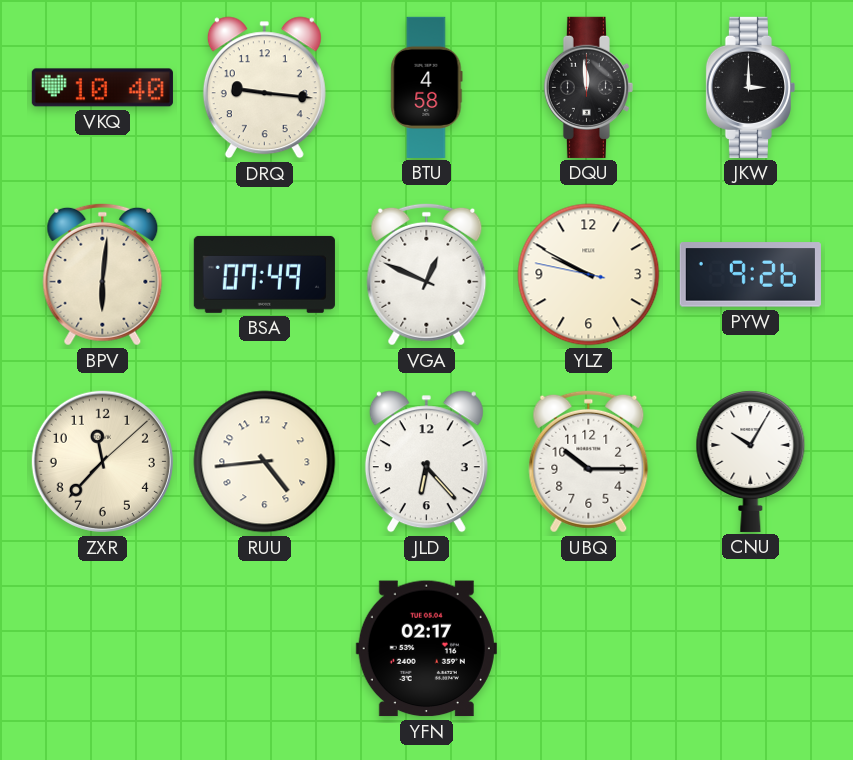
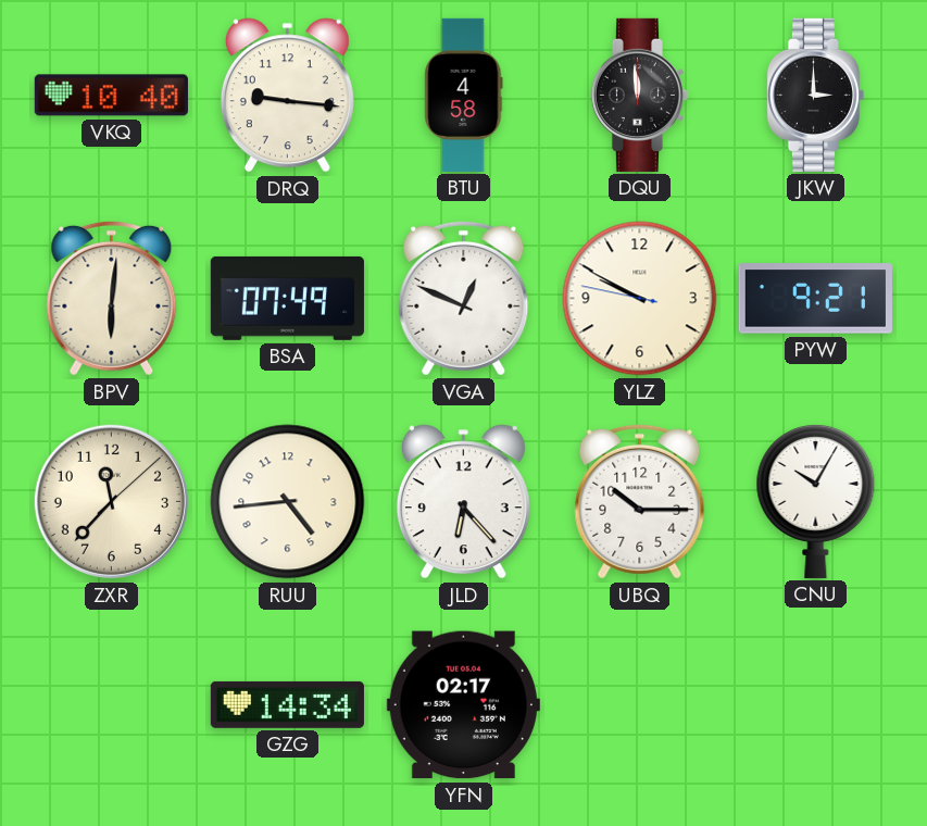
PYW: 9:26 -> 9:21
GZG: none -> 14:34
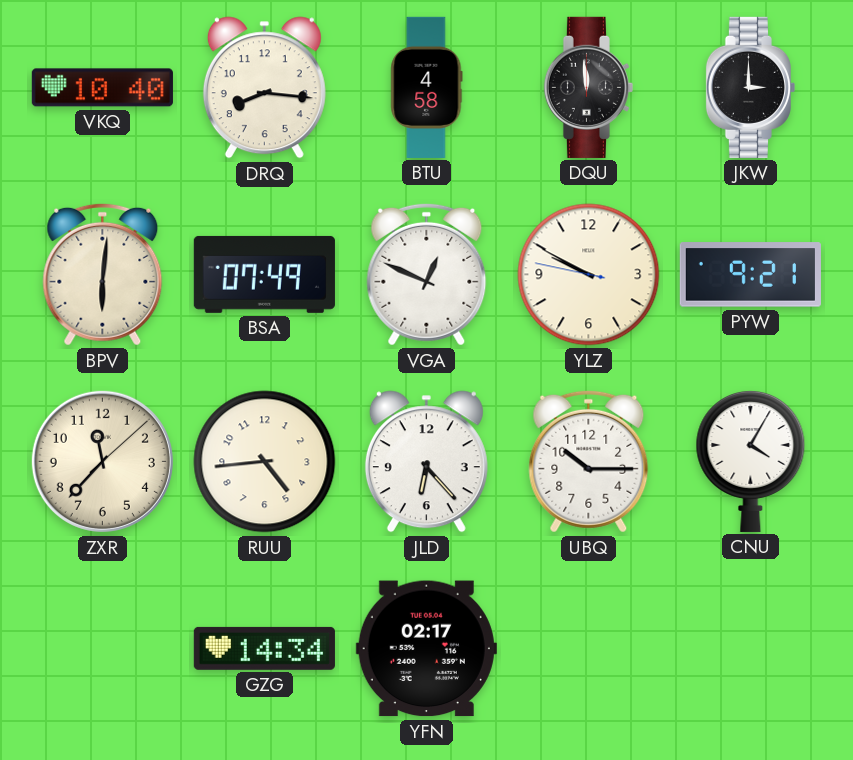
DRQ: 9:16 -> 8:16
CNU: 10:05 -> 4:05
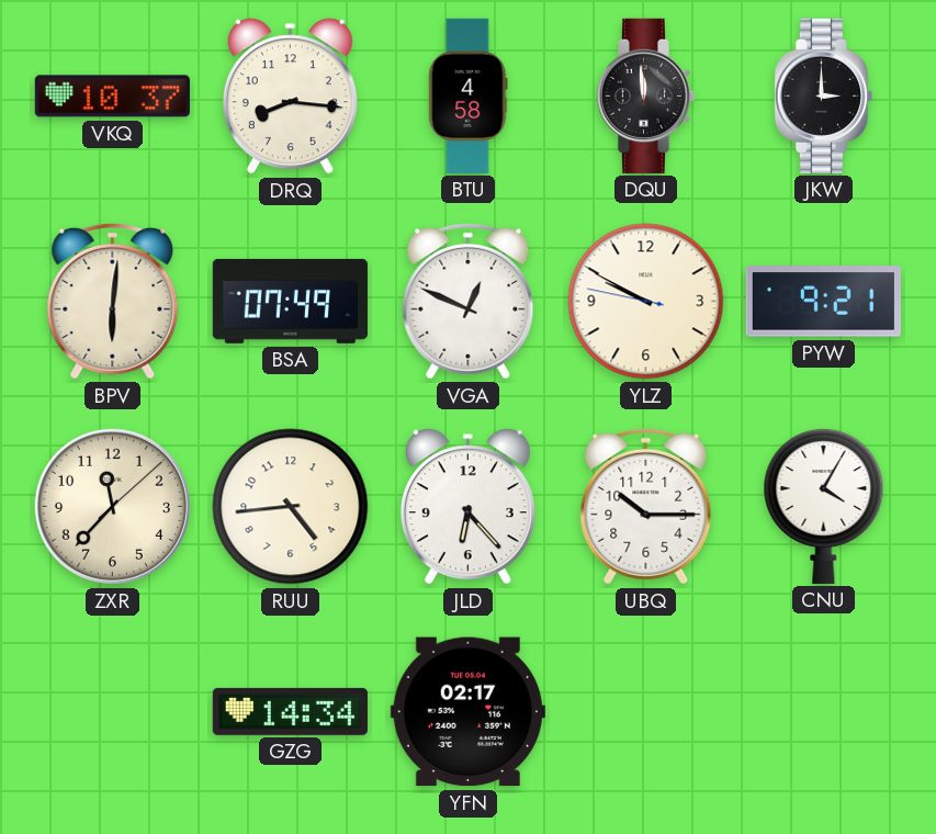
VKQ: 10:40 -> 10:37
